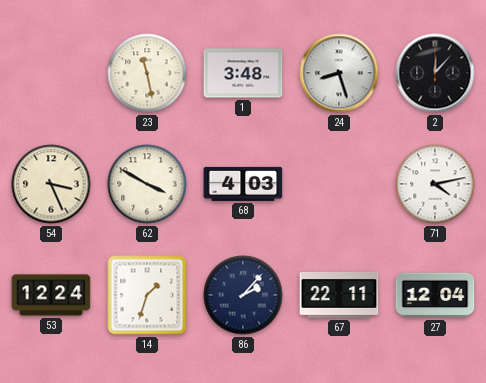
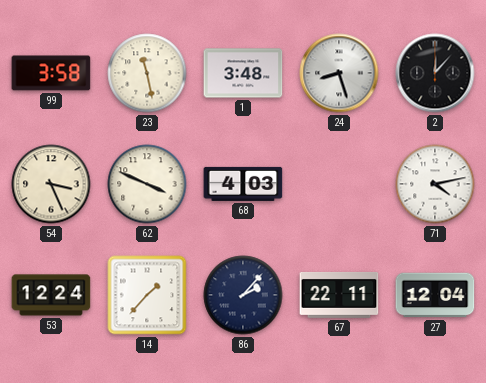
99: none -> 3:58
62: 3:50 -> 3:49
14: 1:33 -> 1:37
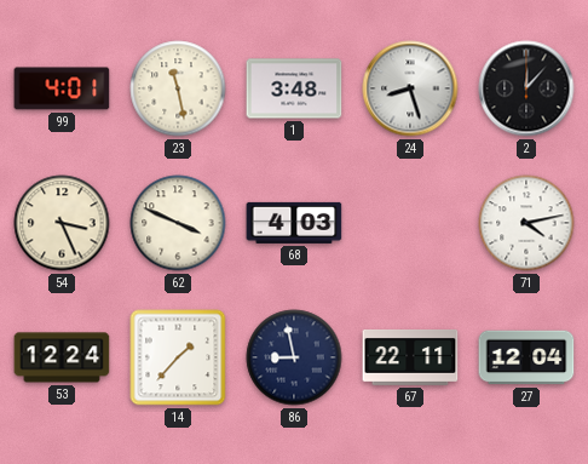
99: 3:58 -> 4:01
86: 2:07 -> 8:58
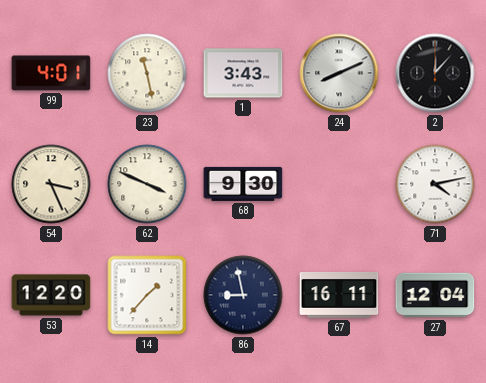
1: 3:48 -> 3:43
24: 8:27 -> 8:11
68: 4:03 -> 9:30
53: 12:24 -> 12:20
67: 22:11 -> 16:11
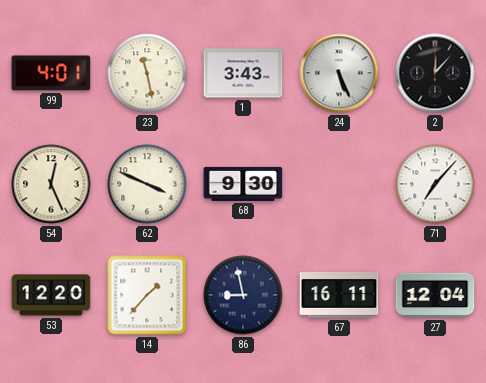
24: 8:11 -> 5:26
54: 3:26 -> 12:26
71: 4:13 -> 7:07
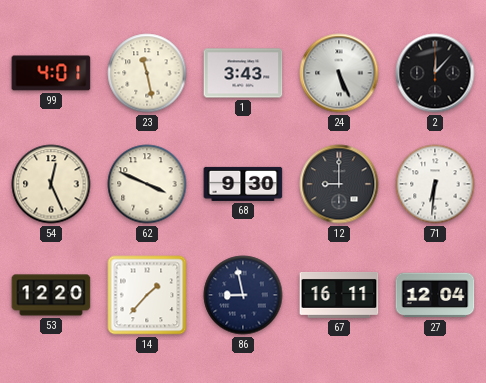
12: none -> 9:00
71: 7:07 -> 6:31
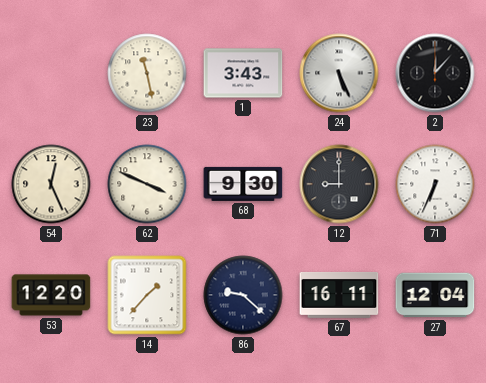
99: 4:01 -> none
71: 6:31 -> 6:34
86: 8:58 -> 9:22
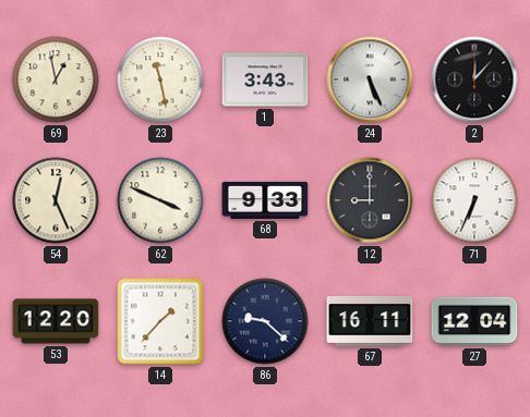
69: none -> 12:58
68: 9:30 -> 9:33
